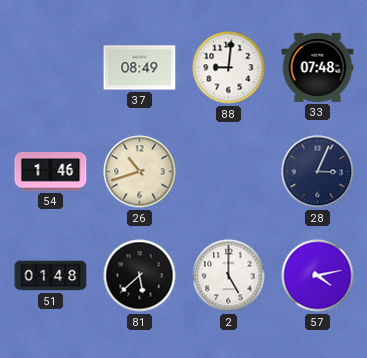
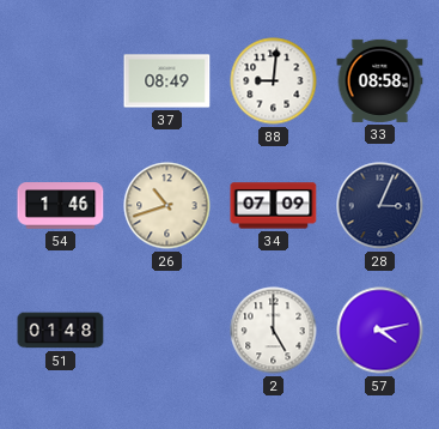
33: 07:48 -> 08:58
34: none -> 07:09
81: 5:38 -> none
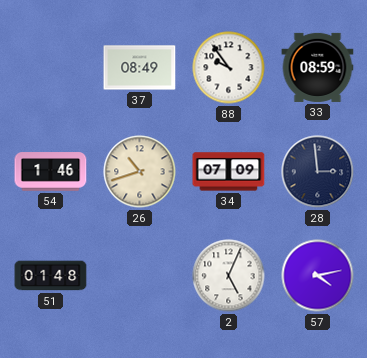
88: 9:01 -> 9:54
33: 08:58 -> 08:59
28: 3:04 -> 2:59
2: 5:00 -> 5:04
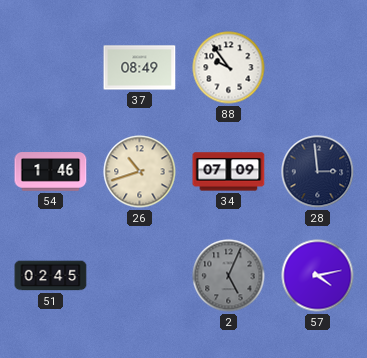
33: 08:59 -> none
51: 01:48 -> 02:45
2 dial: white -> grey
